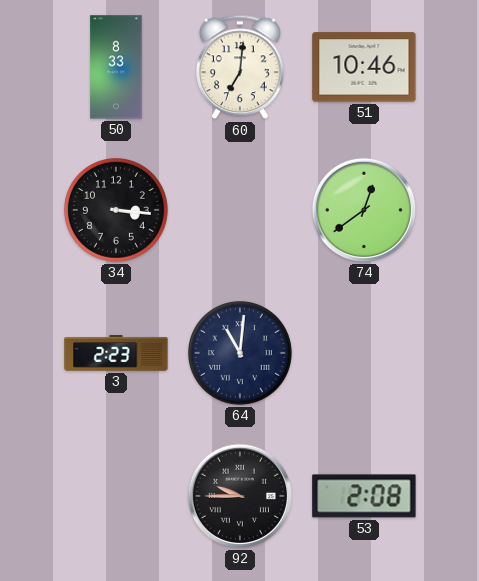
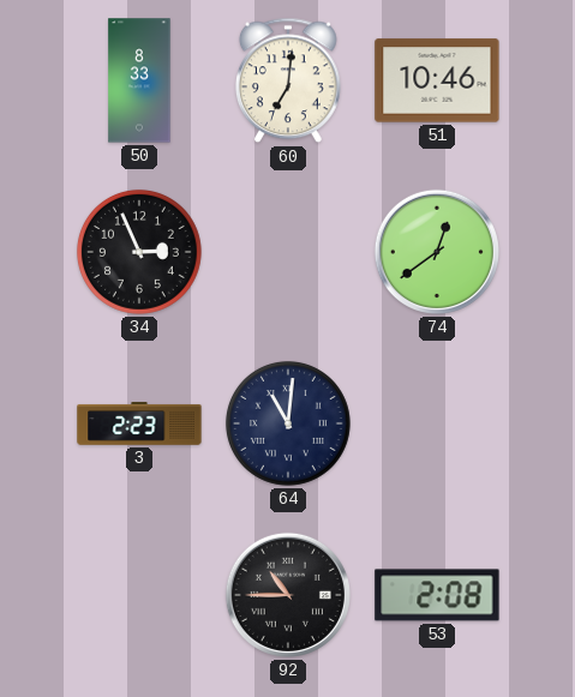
34: 3:16 -> 2:56
92: 9:45 -> 10:45
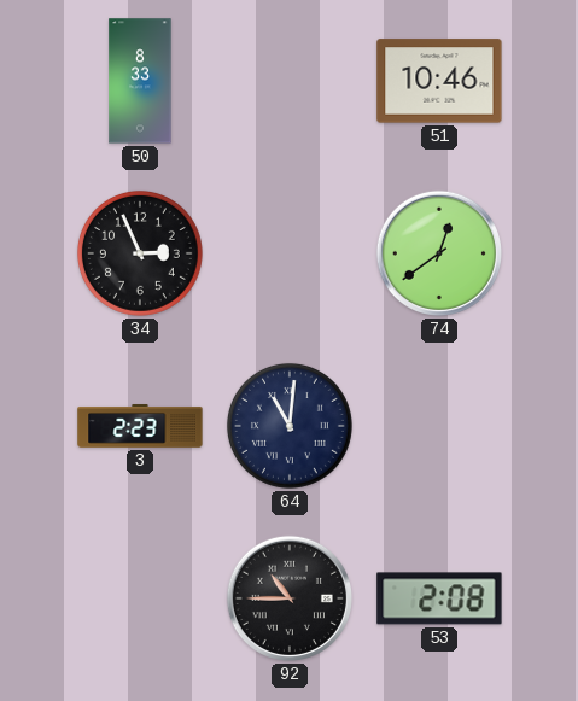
60: 7:01 -> none
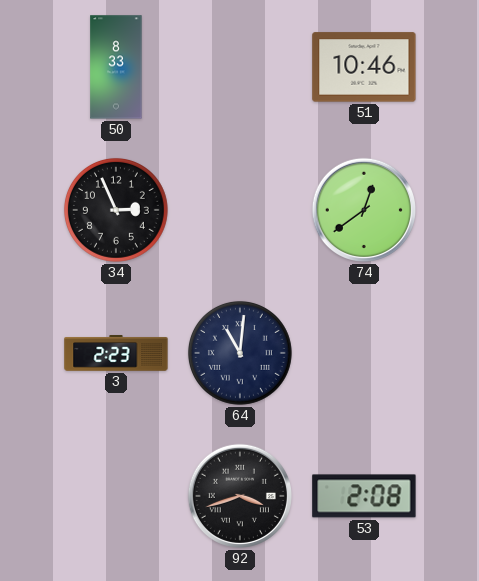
92: 10:45 -> 3:42
